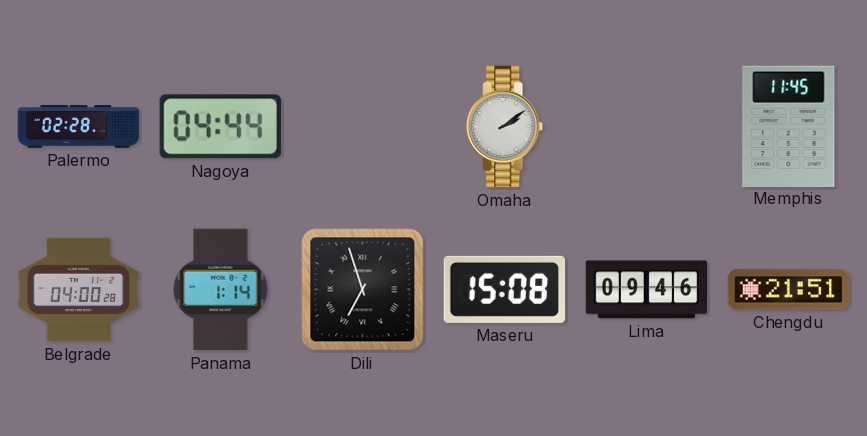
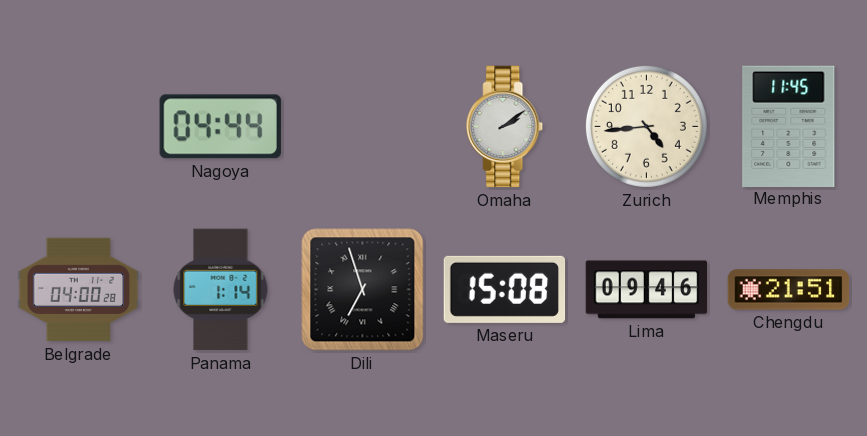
Palermo: 02:28 -> none
Zurich: none -> 4:44
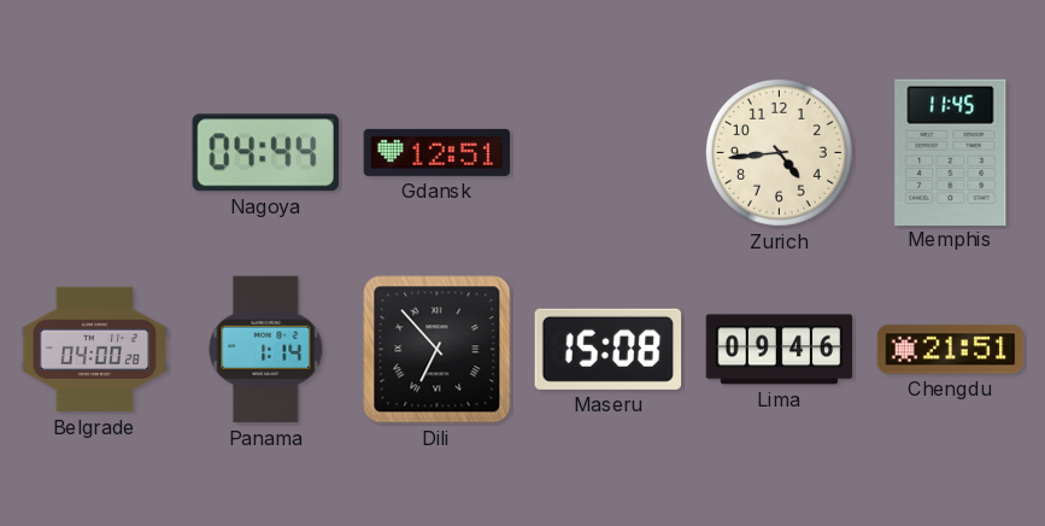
Gdansk: none -> 12:51
Omaha: 2:09 -> none
Dili: 6:57 -> 6:53
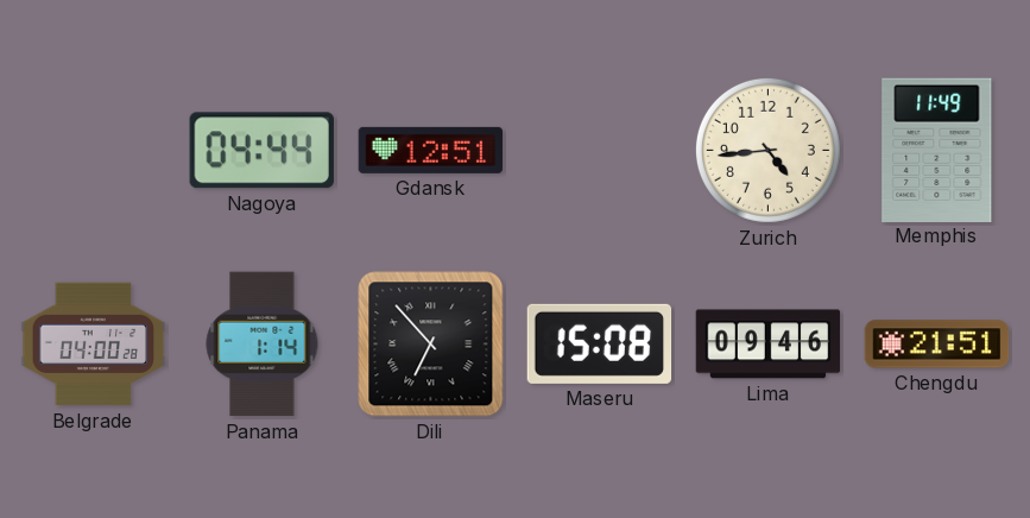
Memphis: 11:45 -> 11:49
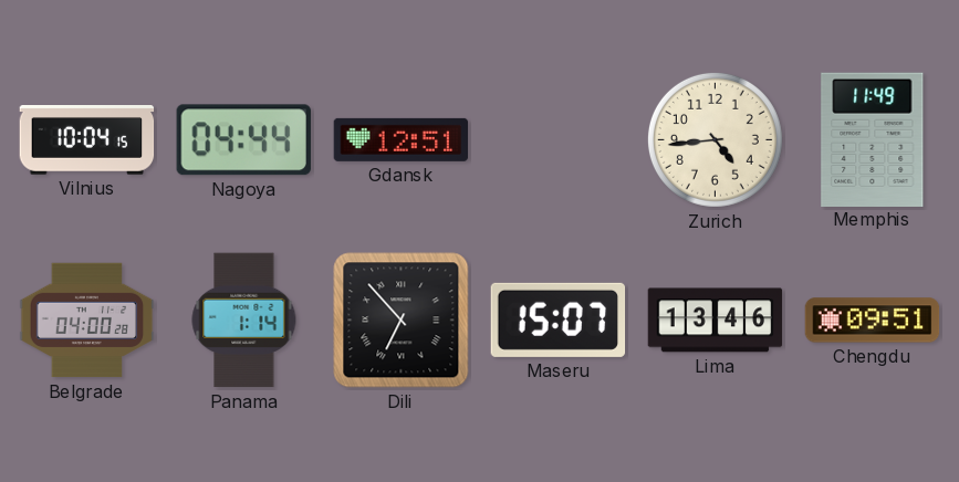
Vilnius: none -> 10:04
Maseru: 15:08 -> 15:07
Lima: 09:46 -> 13:46
Chengdu: 21:51 -> 09:51
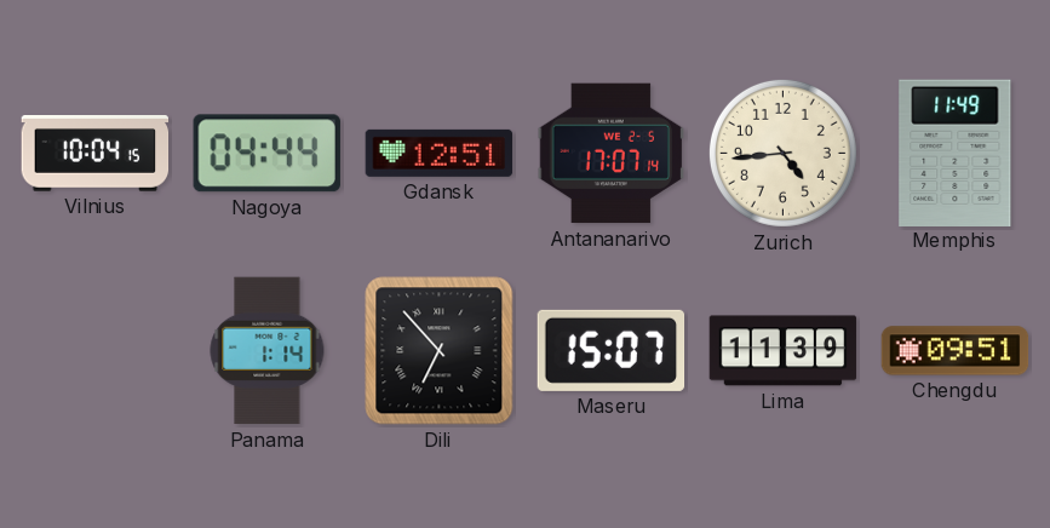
Antananarivo: none -> 17:07
Belgrade: 04:00 -> none
Lima: 13:46 -> 11:39
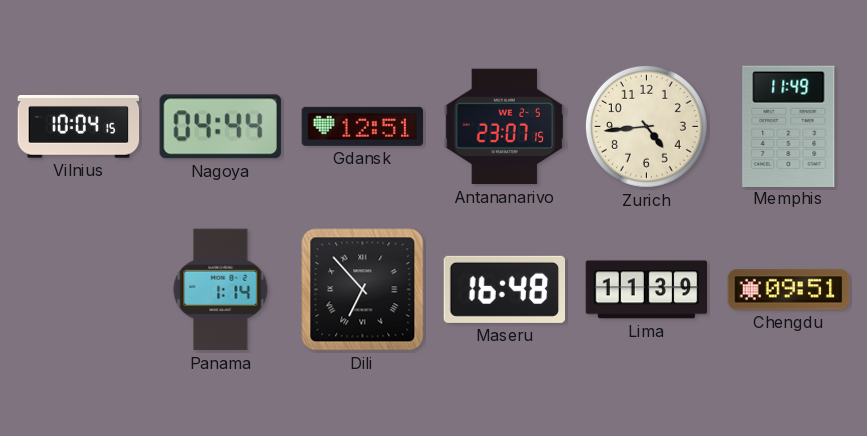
Antananarivo: 17:07 -> 23:07
Maseru: 15:07 -> 16:48
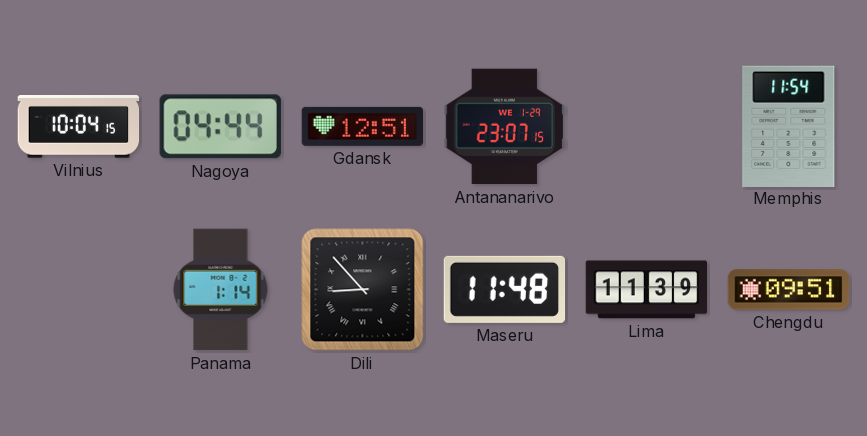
Antananarivo date: WE 2-5 -> WE 1-29
Zurich: 4:44 -> none
Memphis: 11:49 -> 11:54
Dili: 6:53 -> 8:53
Maseru: 16:48 -> 11:48
